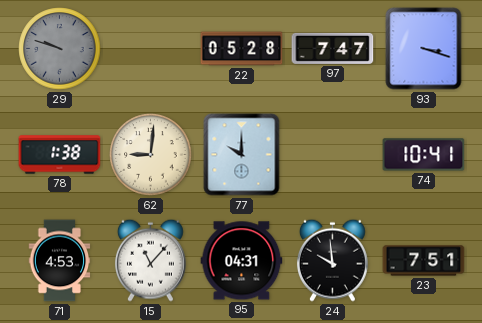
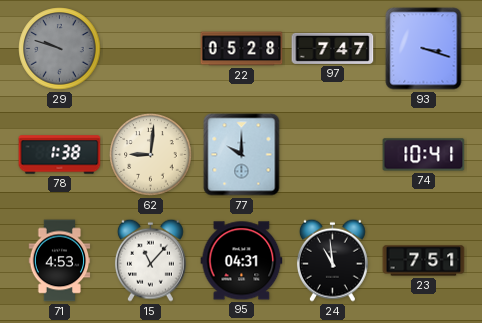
24: 9:59 -> 10:59
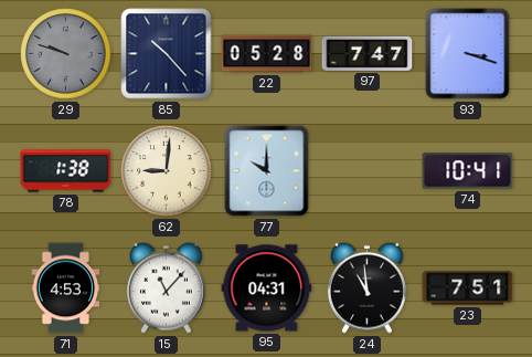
85: none -> 10:23
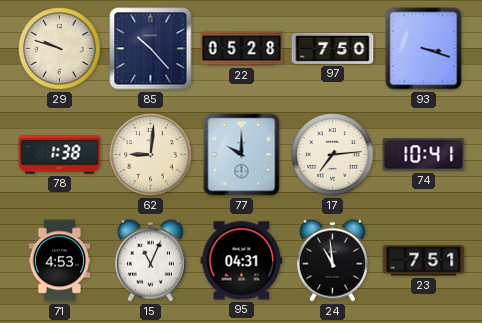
29 dial: grey -> cream
97: 7:47 -> 7:50
17: none -> 7:14
15: 11:07 -> 11:04
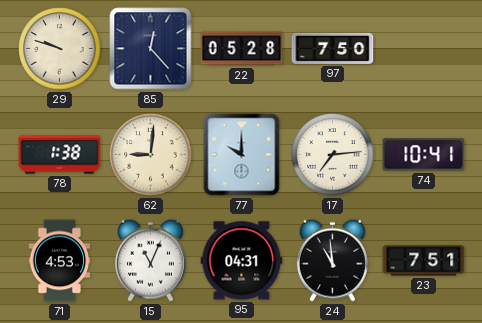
85: 10:23 -> 12:23
93: 3:18 -> none
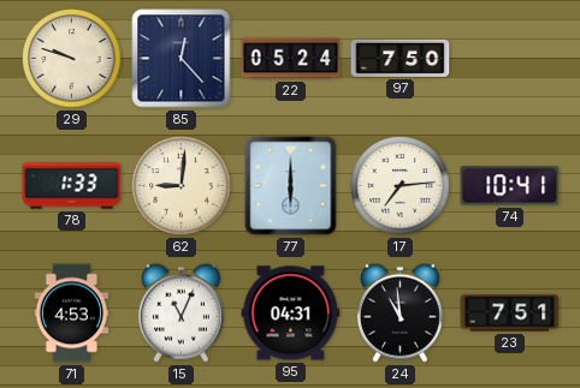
22: 05:28 -> 05:24
78: 1:38 -> 1:33
77: 10:00 -> 6:00
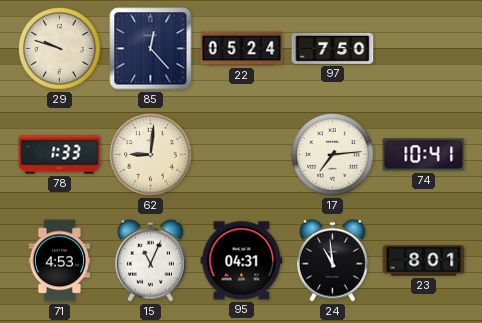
77: 6:00 -> none
23: 7:51 -> 8:01
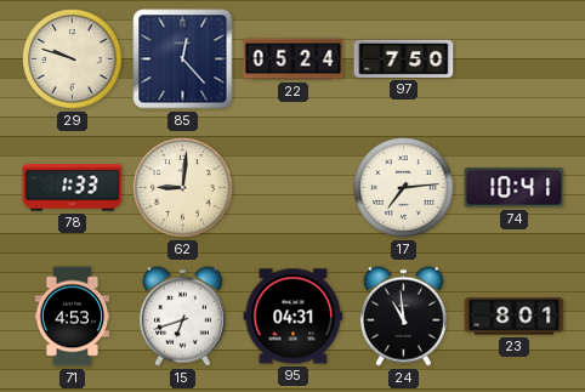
15: 11:04 -> 6:42
